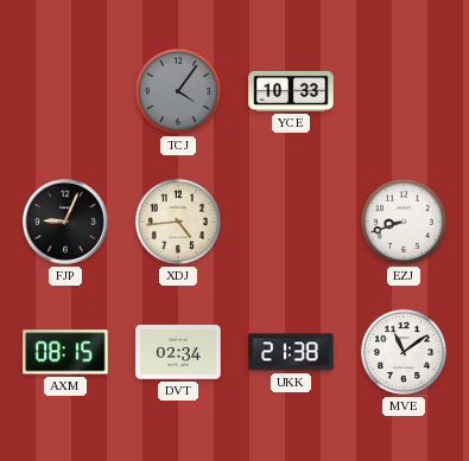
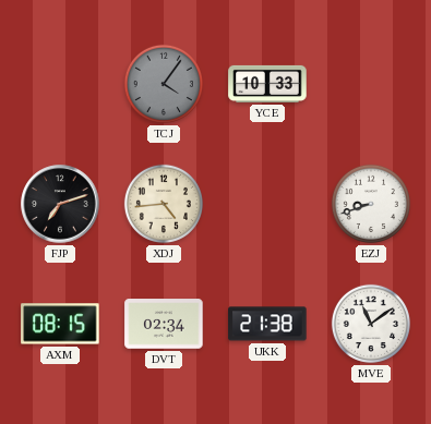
FJP: 9:04 -> 7:12
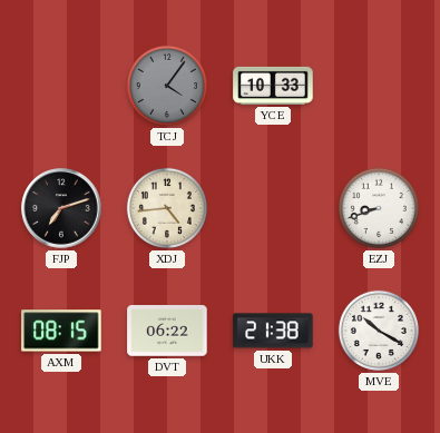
DVT: 02:34 -> 06:22
MVE: 11:09 -> 10:20
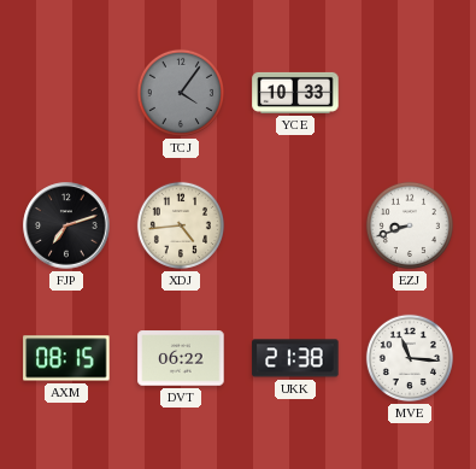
MVE: 10:20 -> 11:16
